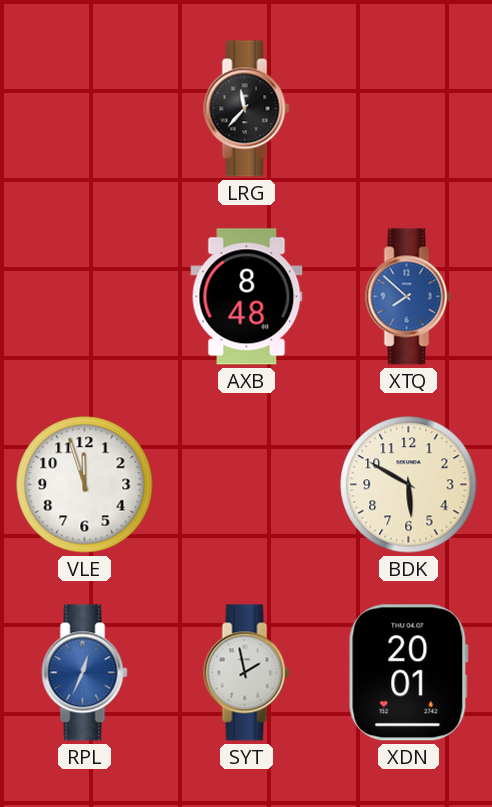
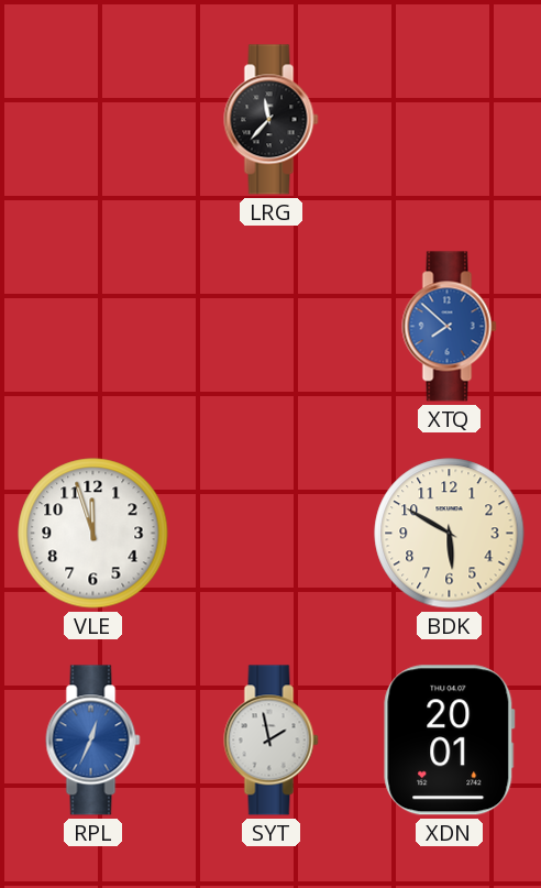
AXB: 8:48 -> none
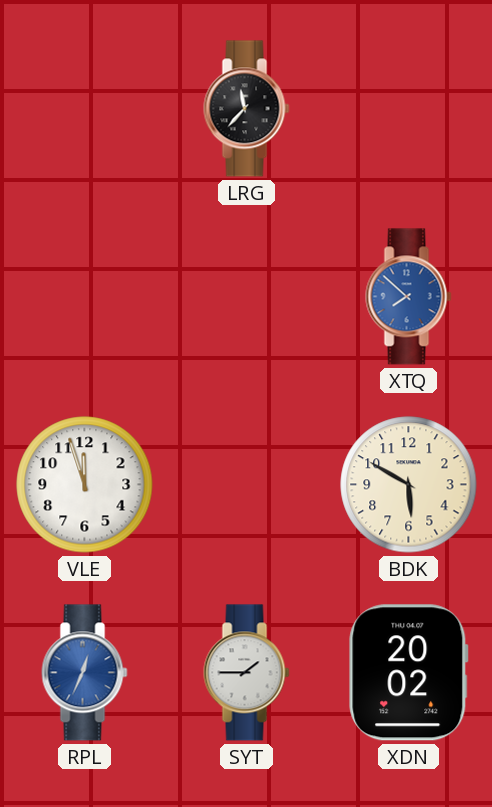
SYT: 1:58 -> 1:45
XDN: 20:01 -> 20:02
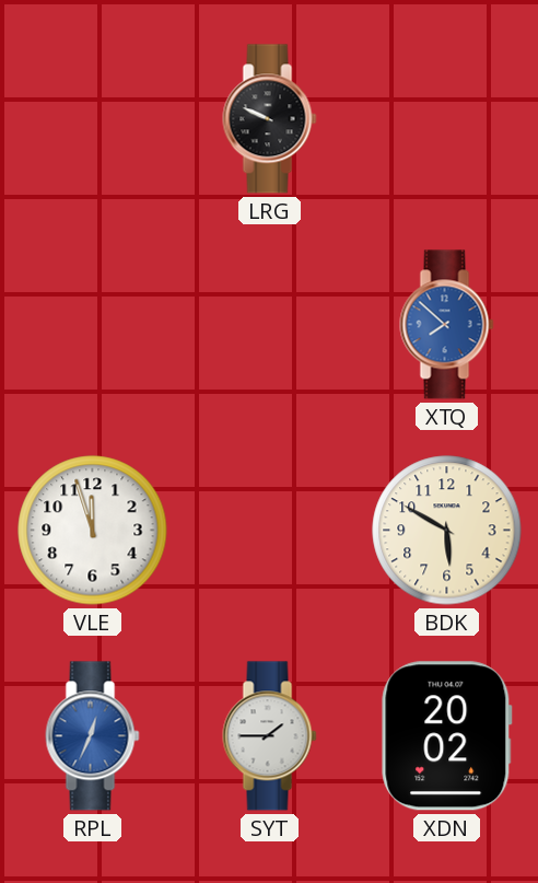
LRG: 11:37 -> 9:49
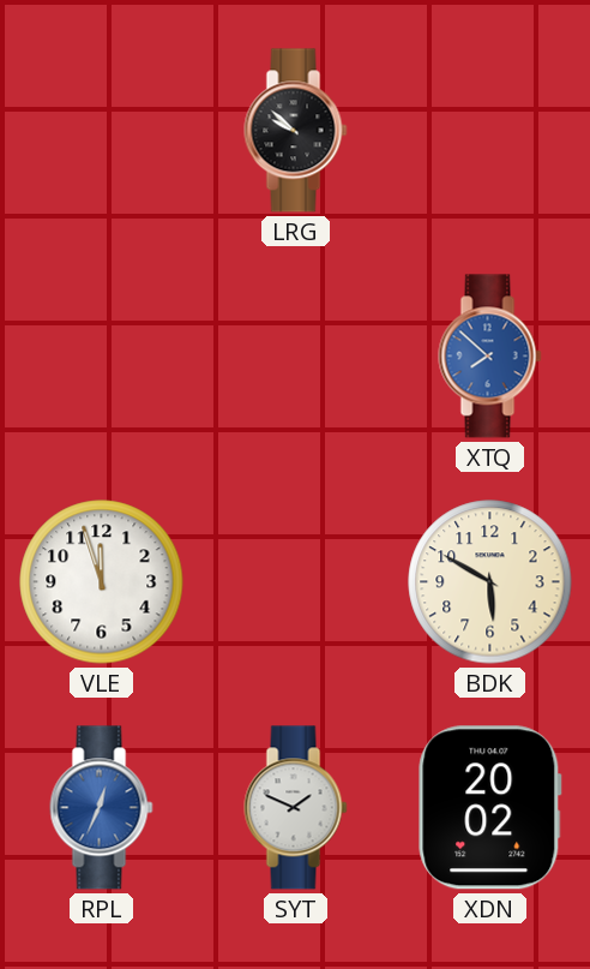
LRG: 9:49 -> 9:52
SYT: 1:45 -> 1:49
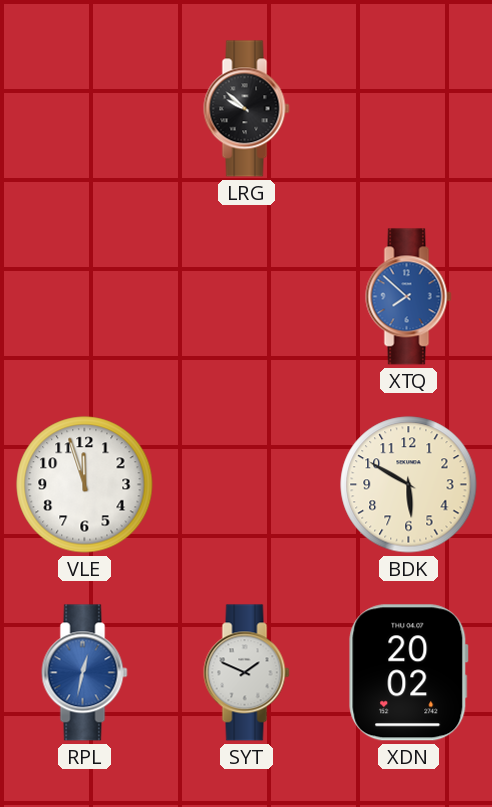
RPL: 12:34 -> 12:32
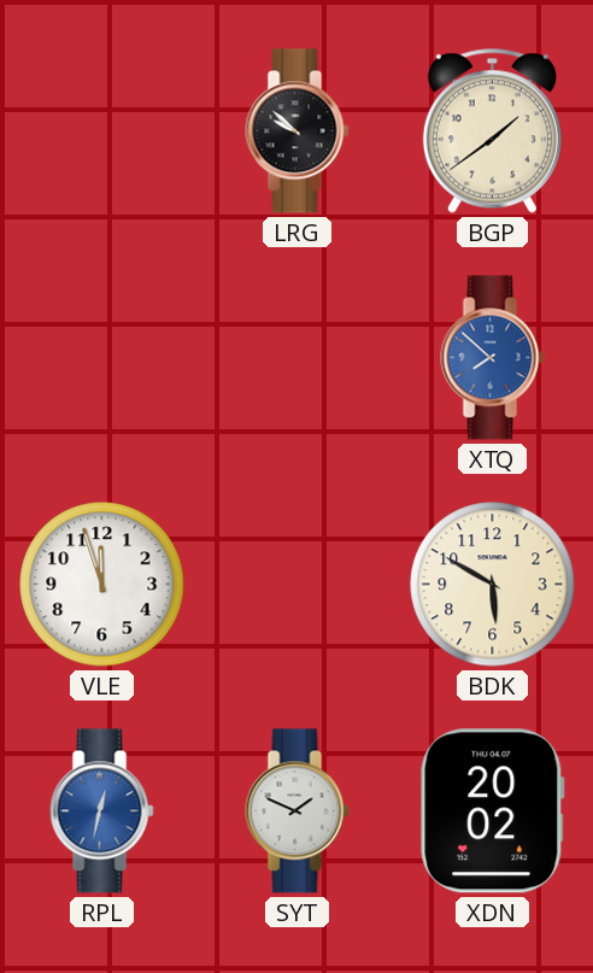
BGP: none -> 1:39
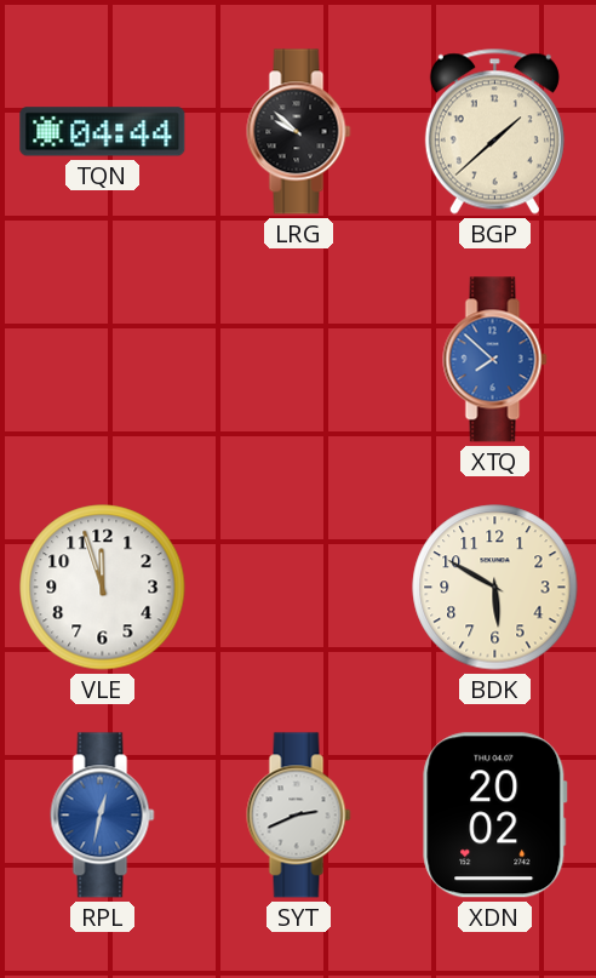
TQN: none -> 04:44
BGP: 1:39 -> 1:38
SYT: 1:49 -> 2:41
